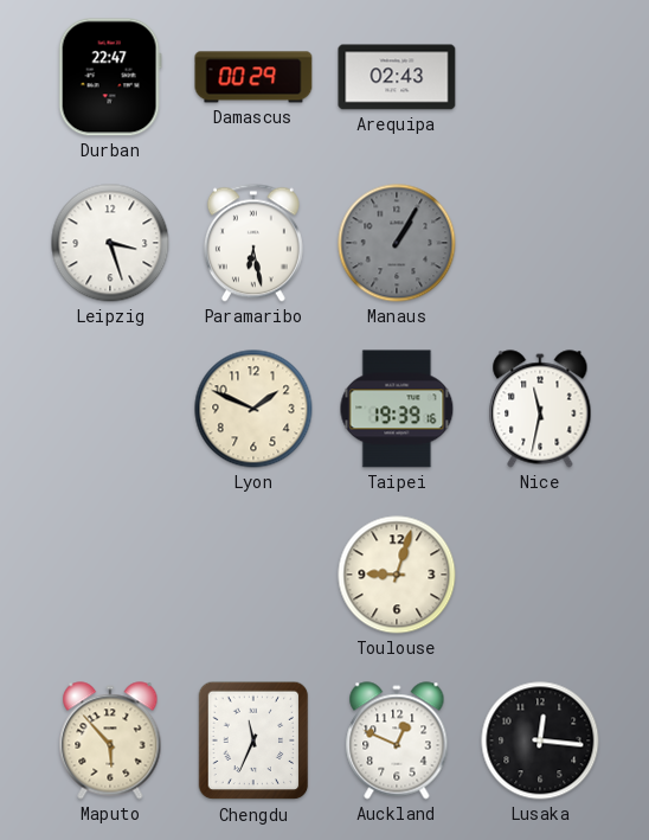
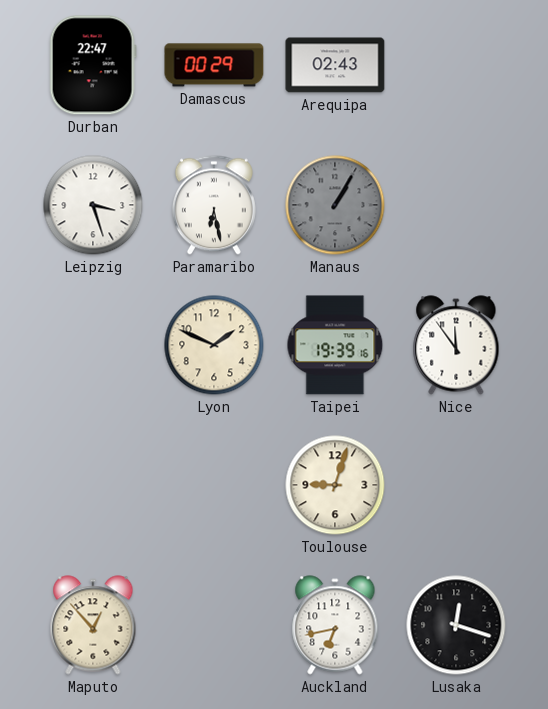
Nice: 11:32 -> 11:54
Maputo: 5:53 -> 12:53
Chengdu: 11:34 -> none
Auckland: 12:49 -> 6:43
Lusaka: 12:16 -> 12:18
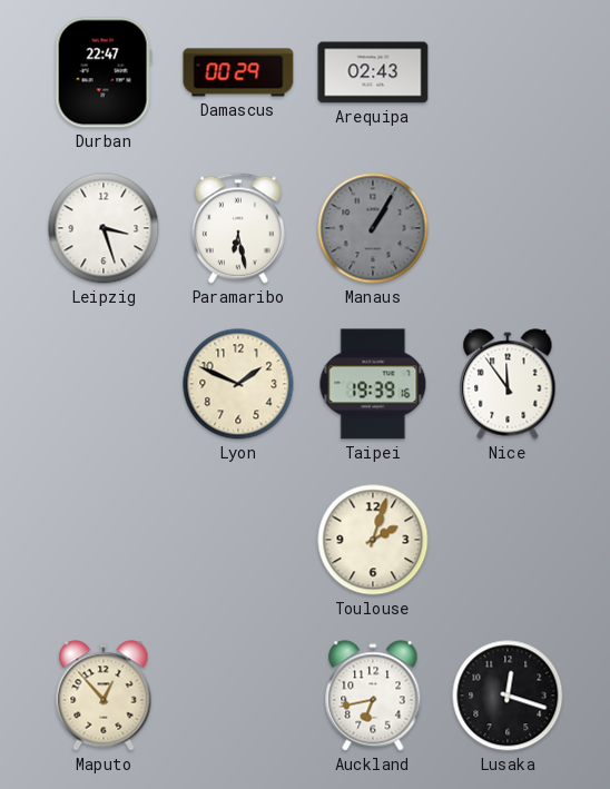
Toulouse: 9:03 -> 2:03
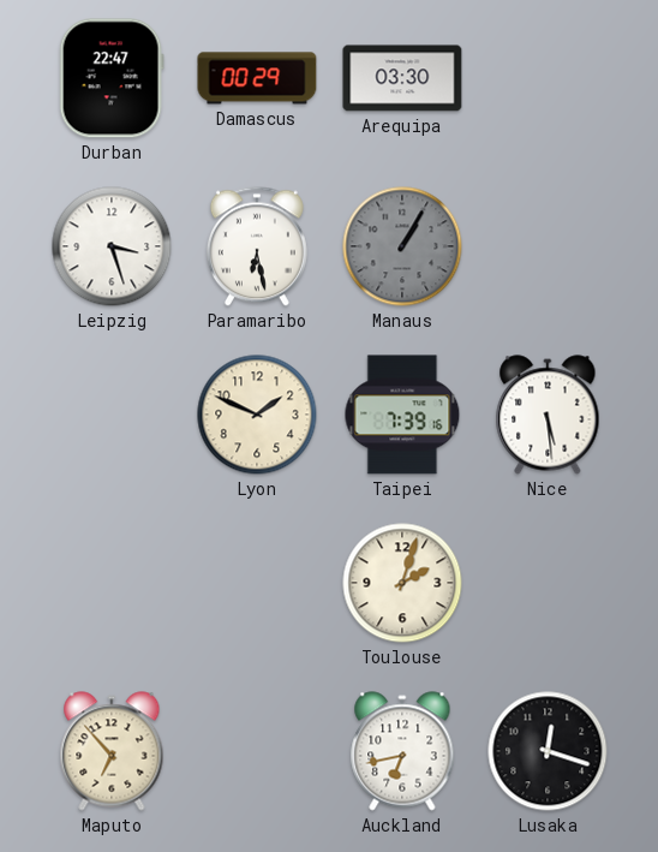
Arequipa: 02:43 -> 03:30
Taipei: 19:39 -> 7:39
Nice: 11:54 -> 5:29
Maputo: 12:53 -> 6:53
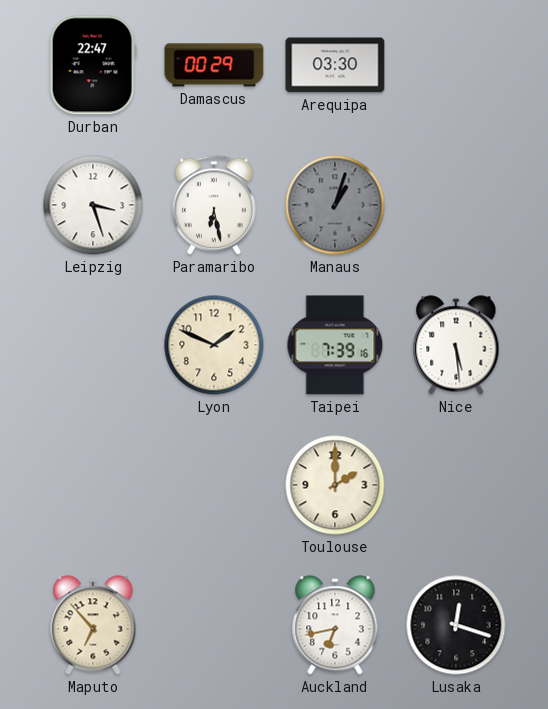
Manaus: 1:05 -> 1:03
Toulouse: 2:03 -> 2:00
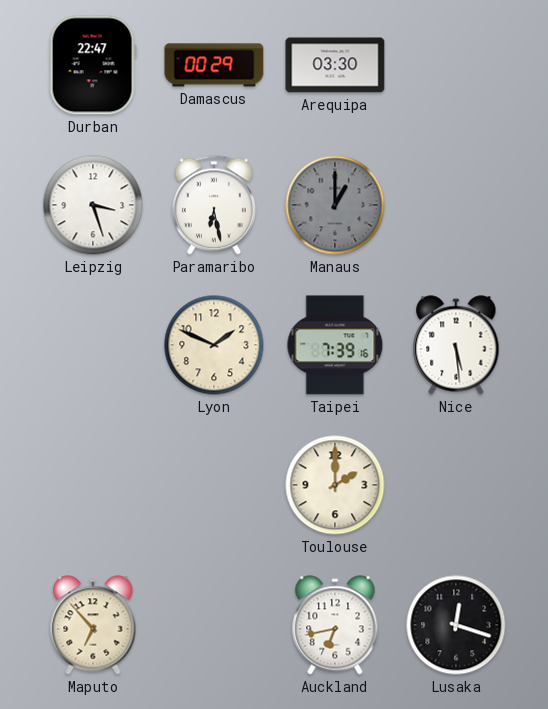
Manaus: 1:03 -> 1:00
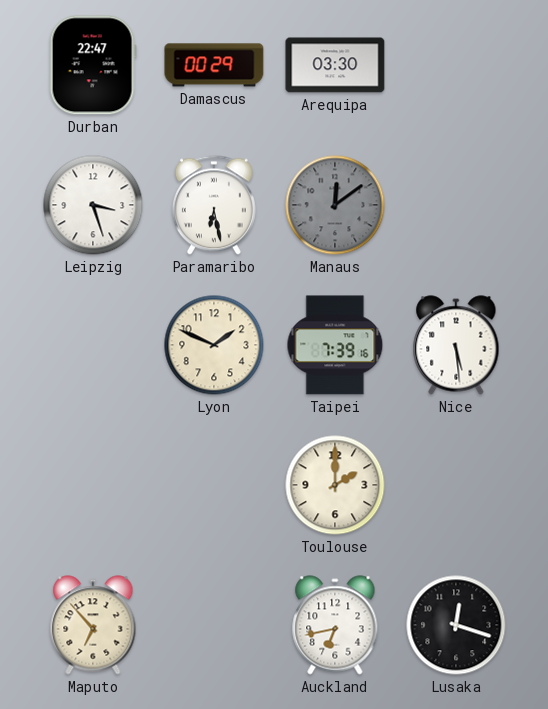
Manaus: 1:00 -> 12:09
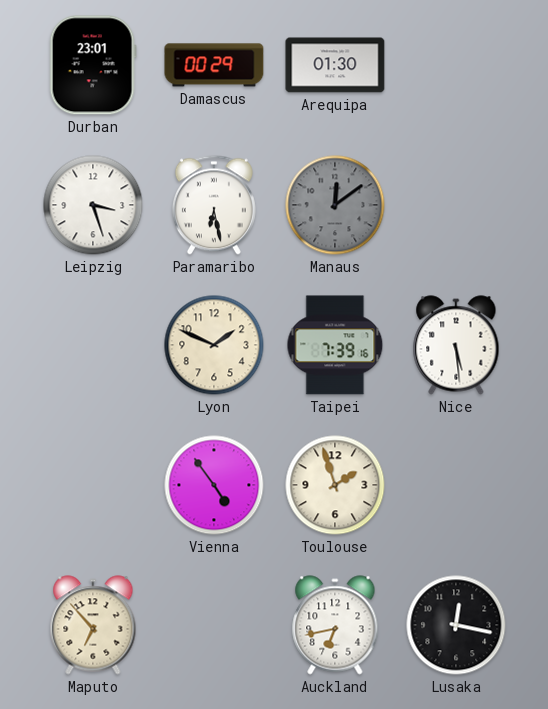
Durban: 22:47 -> 23:01
Arequipa: 03:30 -> 01:30
Vienna: none -> 4:54
Toulouse: 2:00 -> 1:57
Lusaka: 12:18 -> 12:17
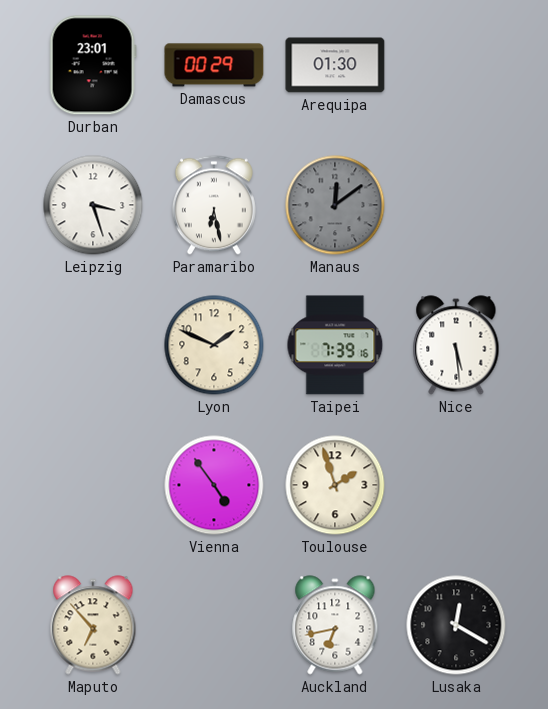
Lusaka: 12:17 -> 12:20
